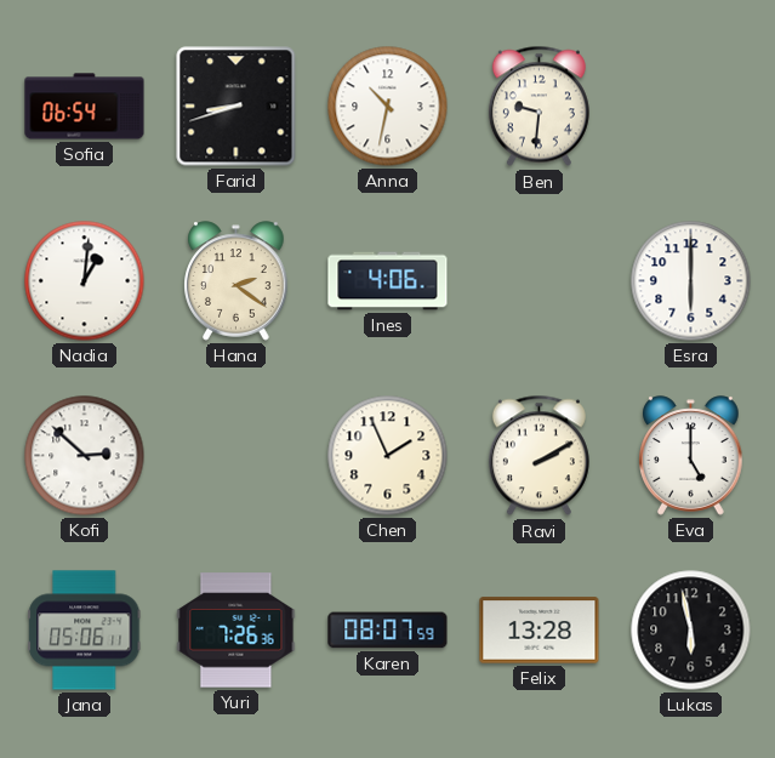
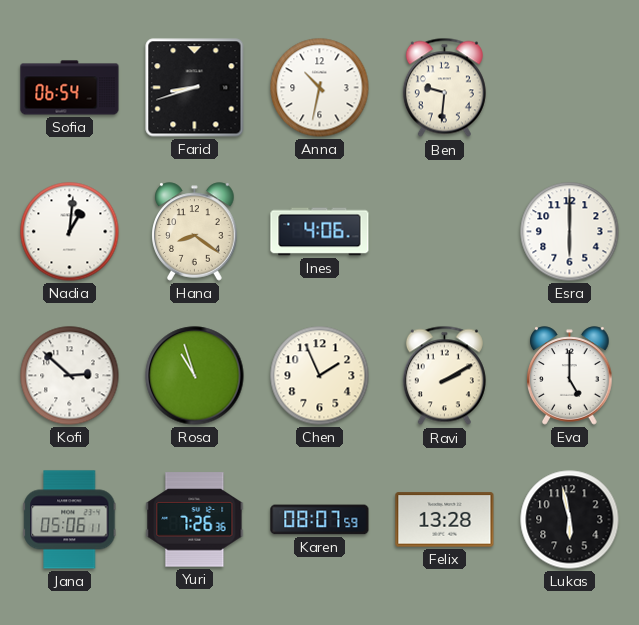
Hana: 2:21 -> 8:21
Rosa: none -> 10:57
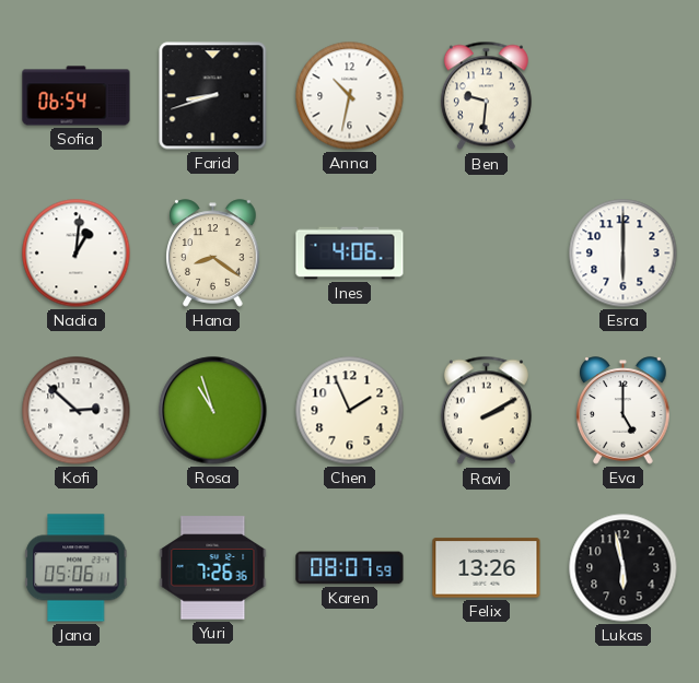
Felix: 13:28 -> 13:26
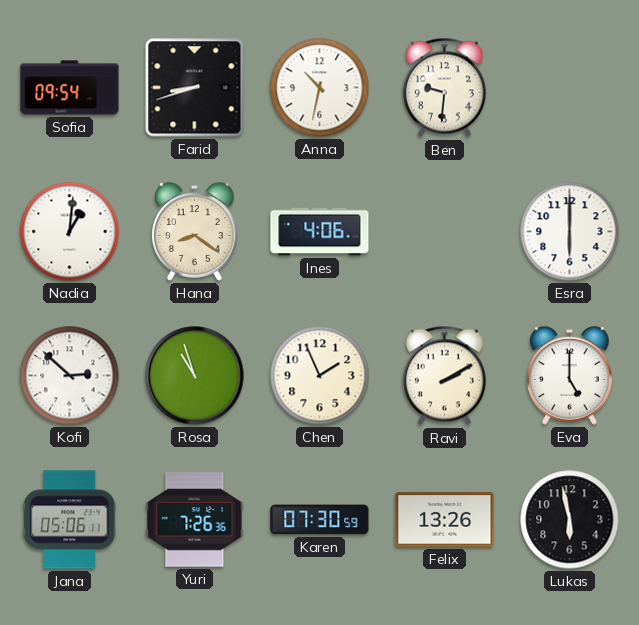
Sofia: 06:54 -> 09:54
Karen: 08:07 -> 07:30
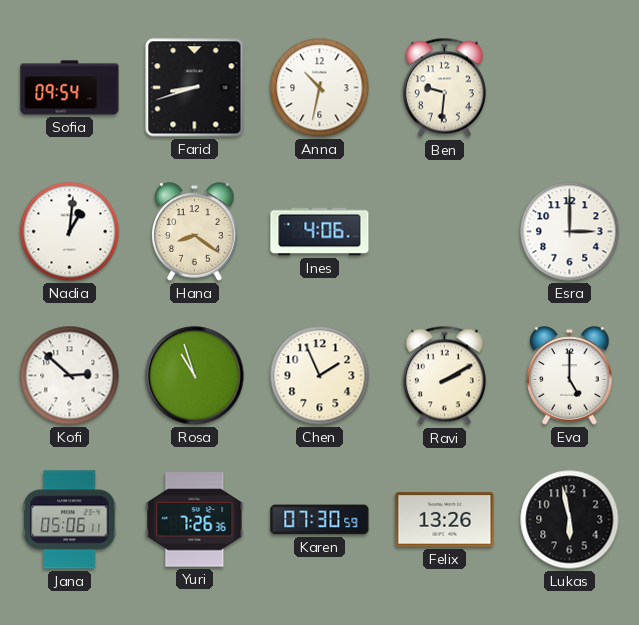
Esra: 6:00 -> 3:00
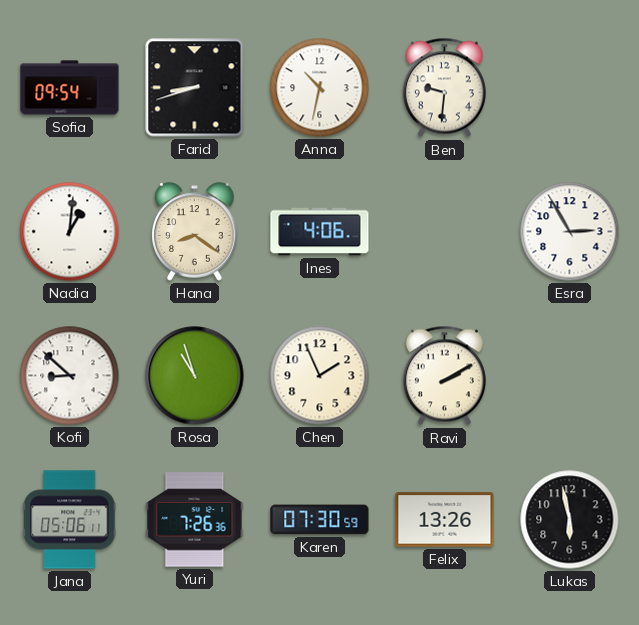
Esra: 3:00 -> 2:55
Kofi: 2:52 -> 8:52
Eva: 5:00 -> none
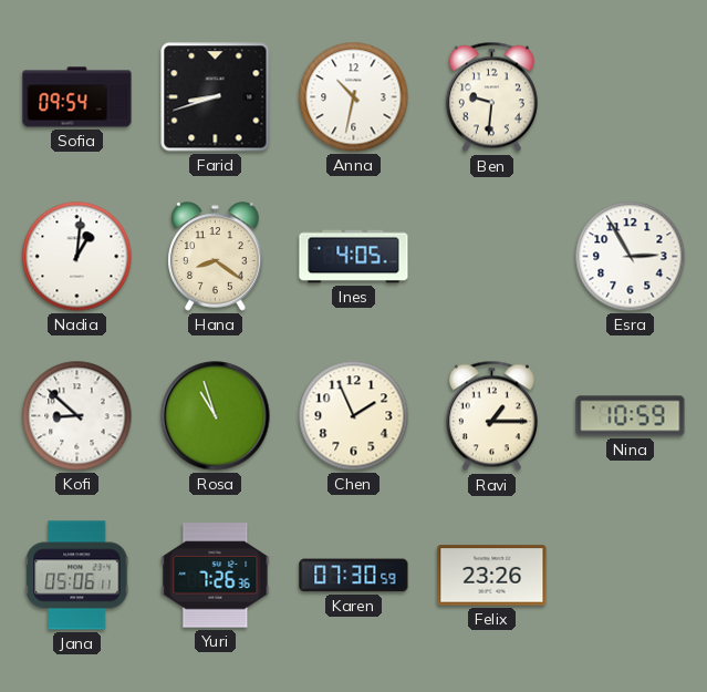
Ines: 4:06 -> 4:05
Ravi: 2:10 -> 1:15
Nina: none -> 10:59
Felix: 13:26 -> 23:26
Lukas: 5:58 -> none
